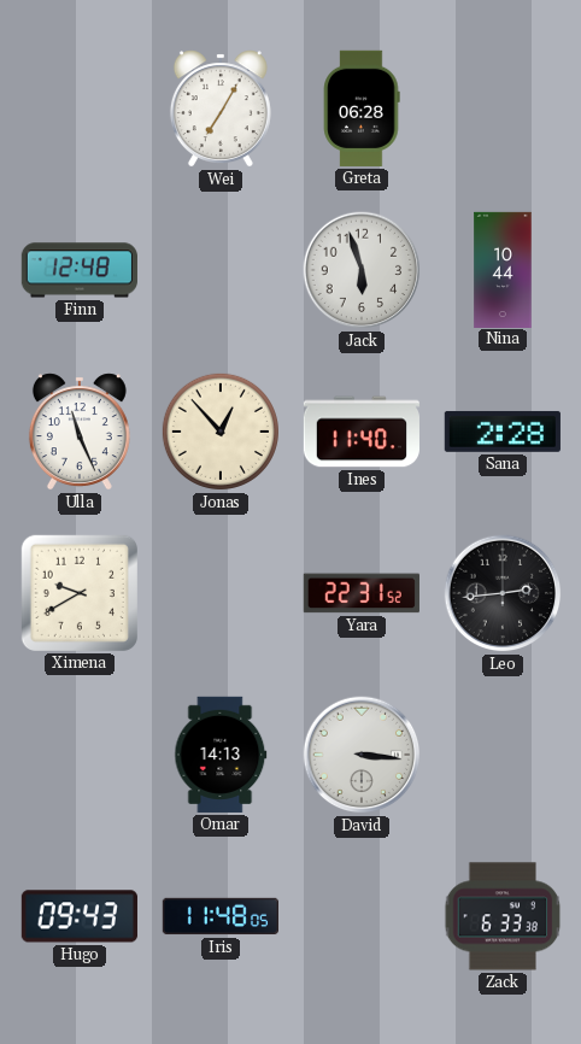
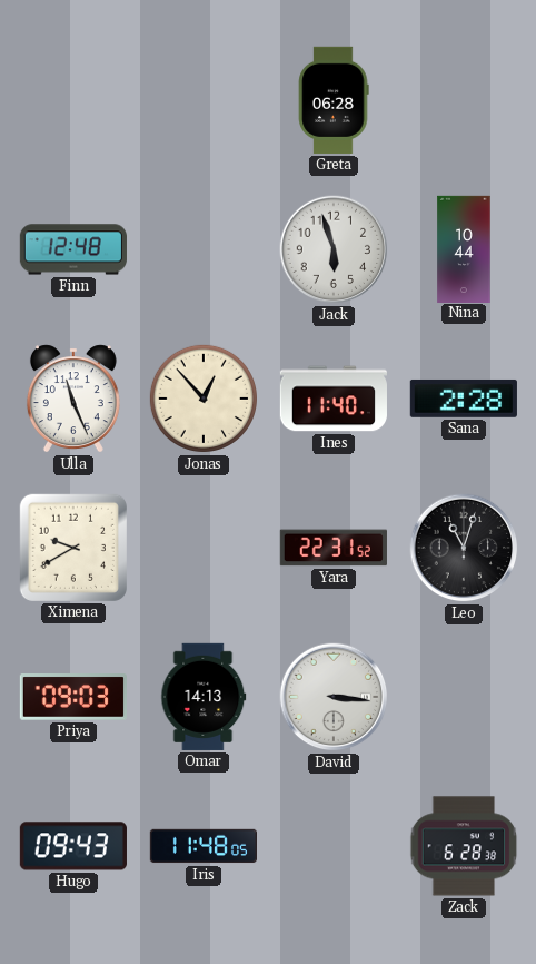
Wei: 7:05 -> none
Leo: 2:44 -> 11:03
Priya: none -> 09:03
Zack: 6:33 -> 6:28
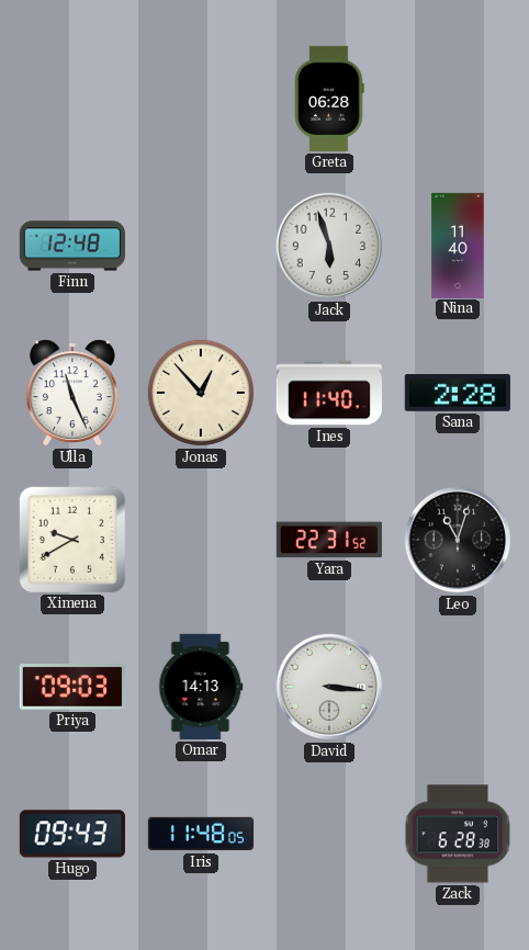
Nina: 10:44 -> 11:40
